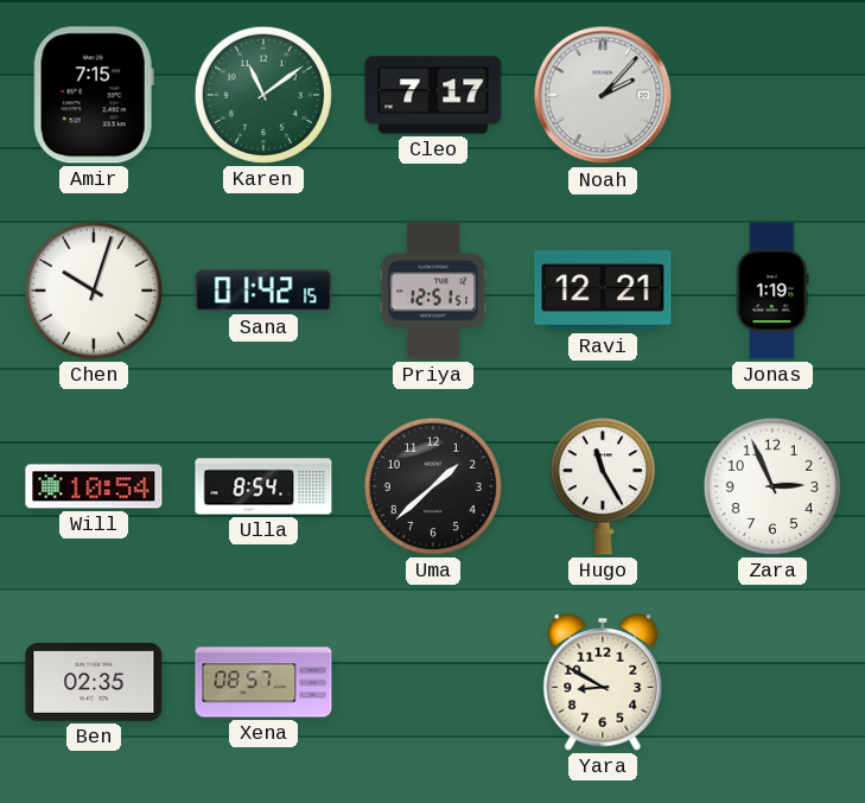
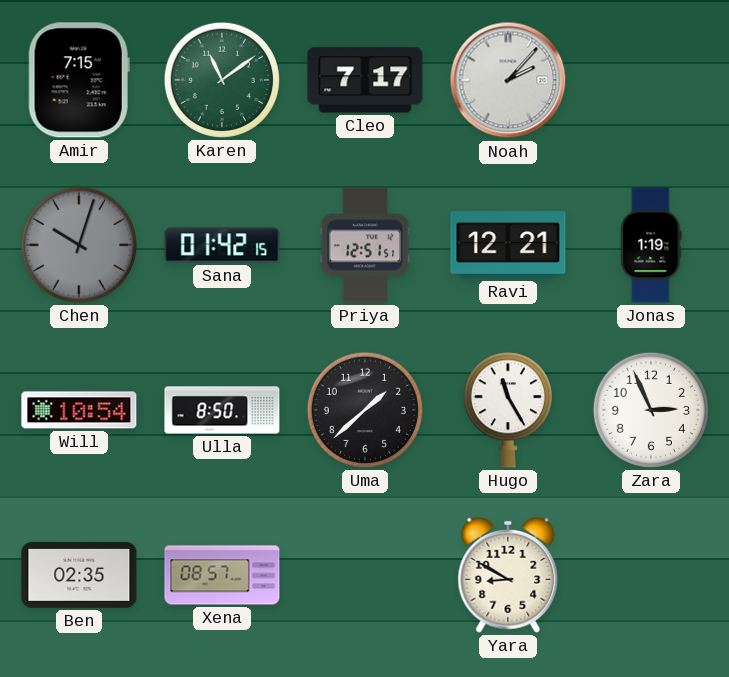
Chen dial: white -> grey
Ulla: 8:54 -> 8:50
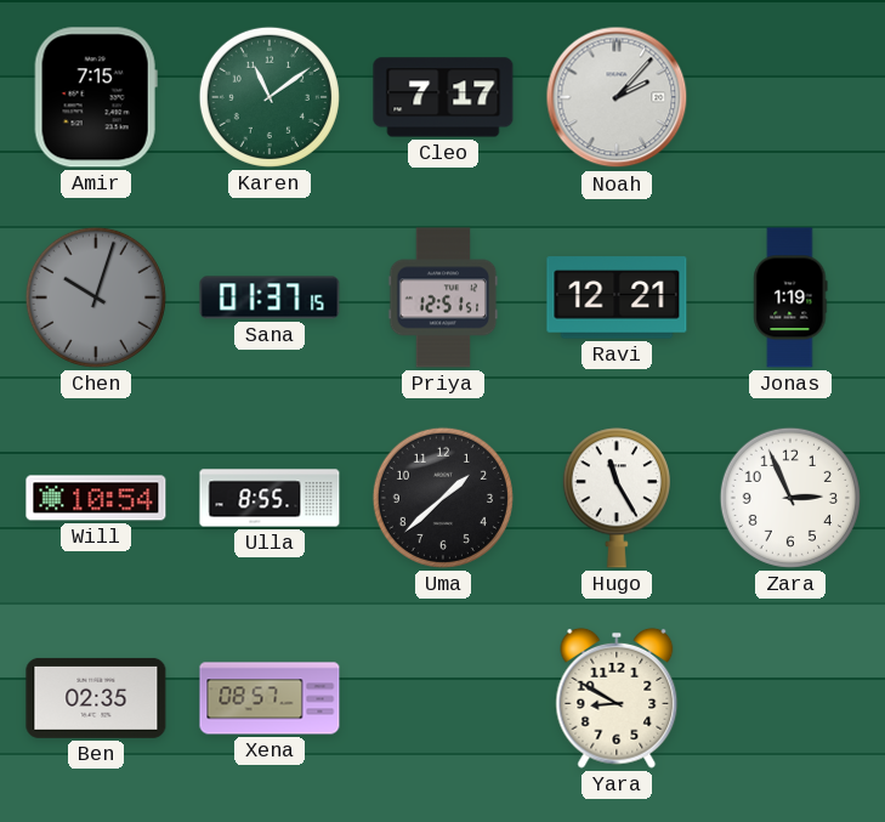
Sana: 01:42 -> 01:37
Ulla: 8:50 -> 8:55
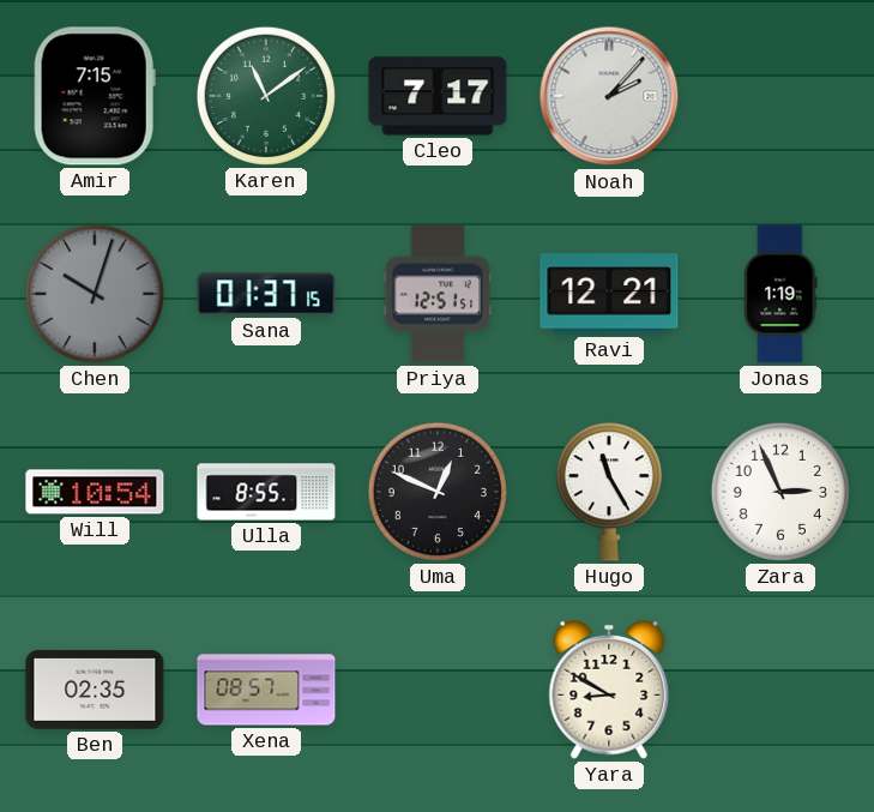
Uma: 1:38 -> 12:49
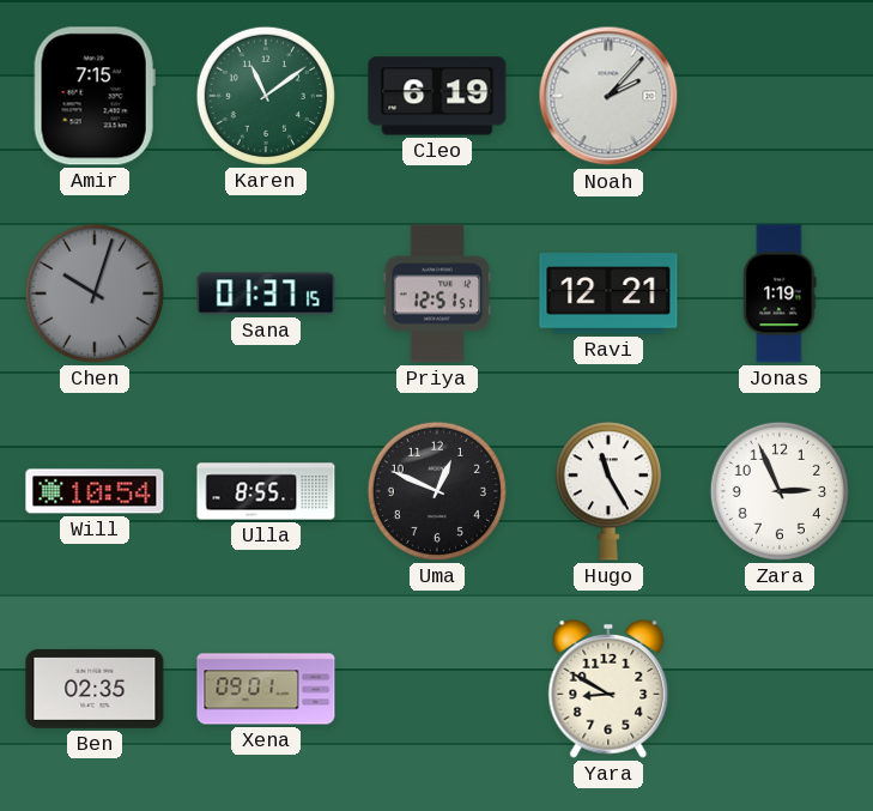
Cleo: 7:17 -> 6:19
Xena: 08:57 -> 09:01
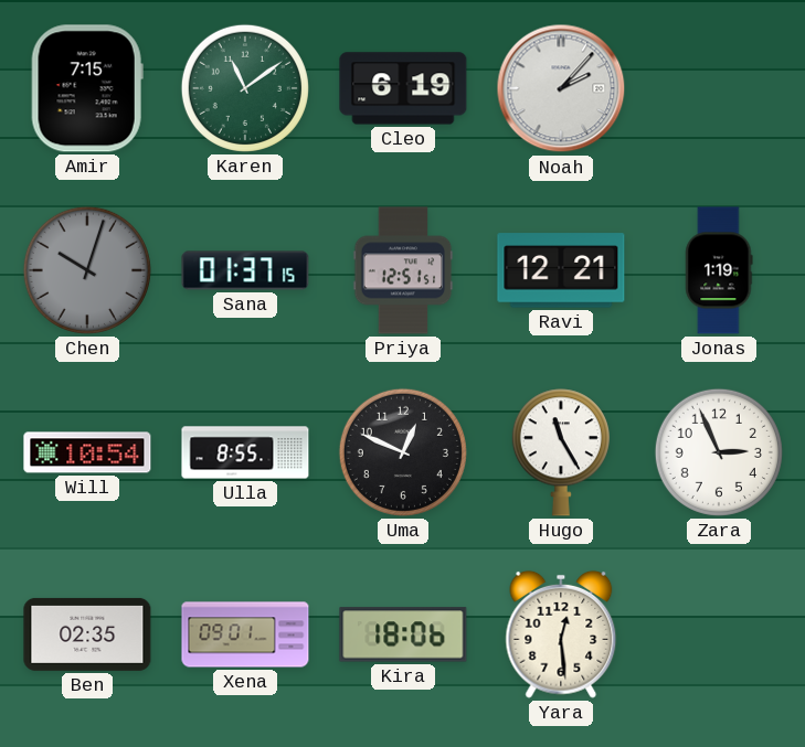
Kira: none -> 18:06
Yara: 8:50 -> 12:29
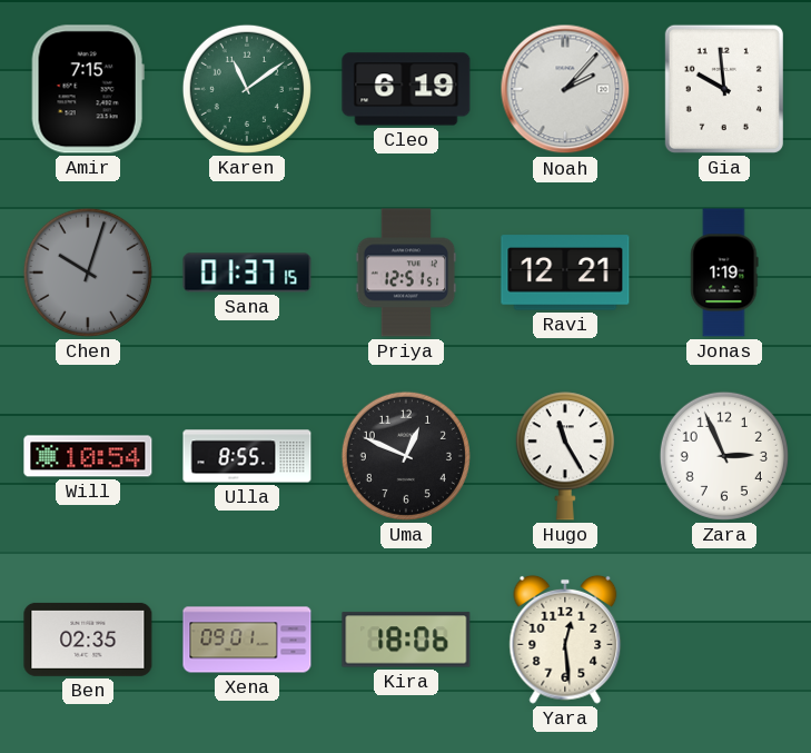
Gia: none -> 9:59
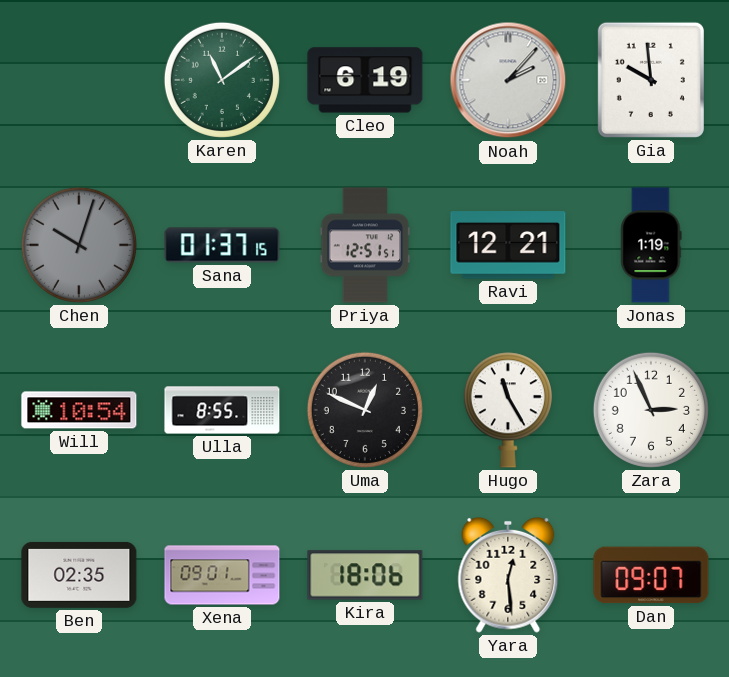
Amir: 7:15 -> none
Dan: none -> 09:07
